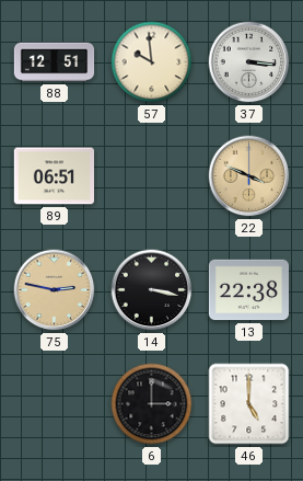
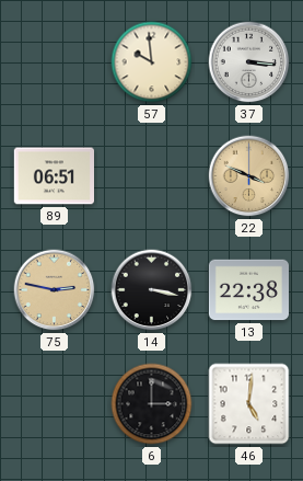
88: 12:51 -> none
46: 5:00 -> 5:01
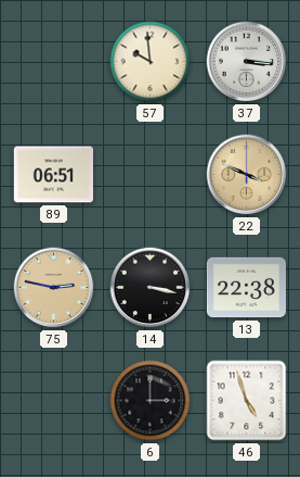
46: 5:01 -> 4:57
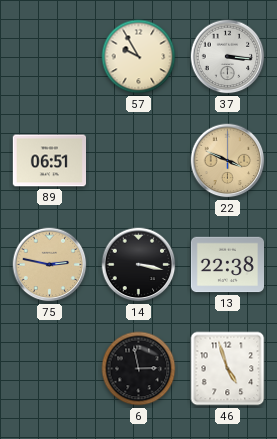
57: 9:59 -> 9:55
6: 3:00 -> 2:58
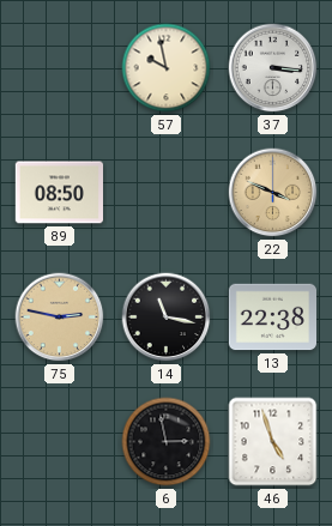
57: 9:55 -> 9:58
89: 06:51 -> 08:50
14: 3:17 -> 11:17
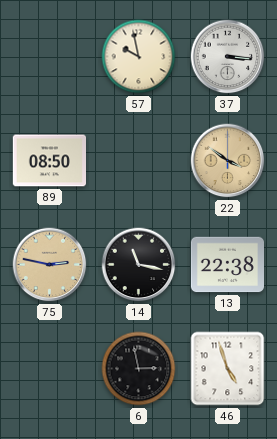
22: 3:49 -> 3:51
